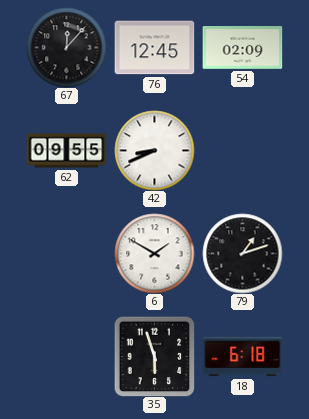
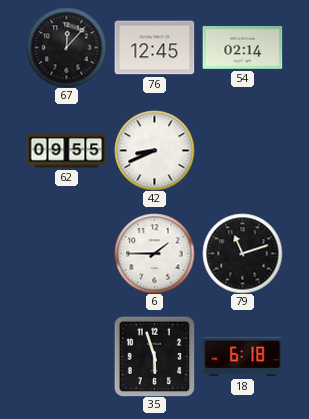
54: 02:09 -> 02:14
6: 1:50 -> 1:45
79: 1:12 -> 11:12
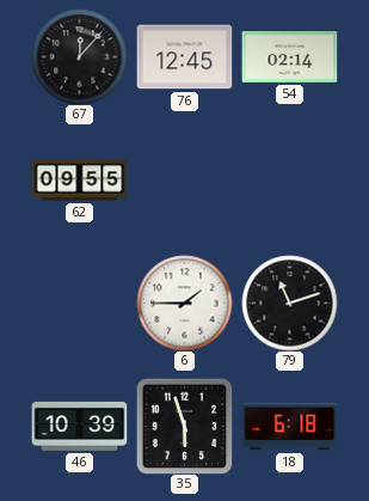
42: 8:41 -> none
46: none -> 10:39
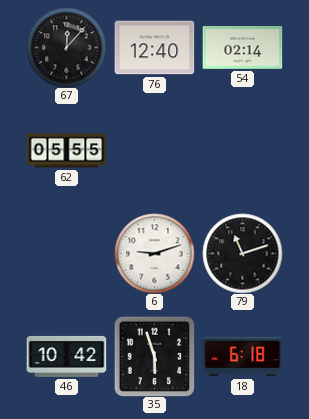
76: 12:45 -> 12:40
62: 09:55 -> 05:55
6: 1:45 -> 9:12
46: 10:39 -> 10:42
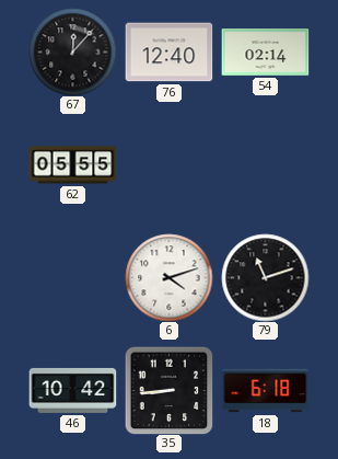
6: 9:12 -> 4:12
35: 5:57 -> 8:44
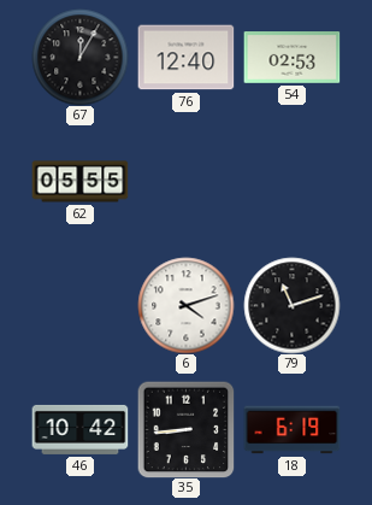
67: 12:07 -> 12:05
54: 02:14 -> 02:53
18: 6:18 -> 6:19
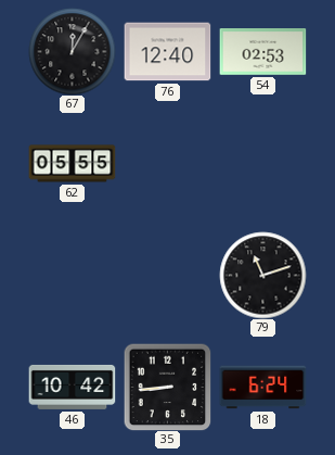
6: 4:12 -> none
18: 6:19 -> 6:24
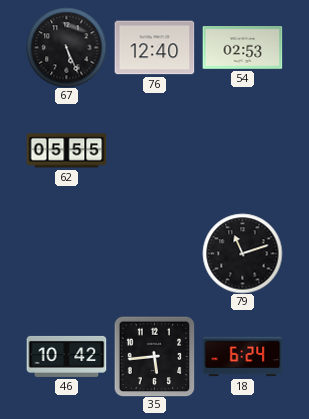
67: 12:05 -> 5:26
35: 8:44 -> 5:44
